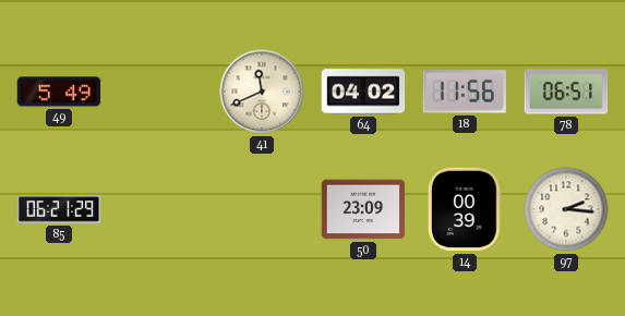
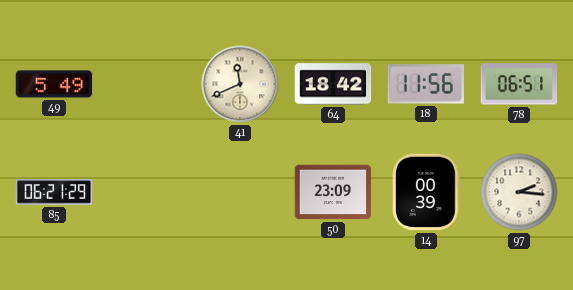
64: 04:02 -> 18:42
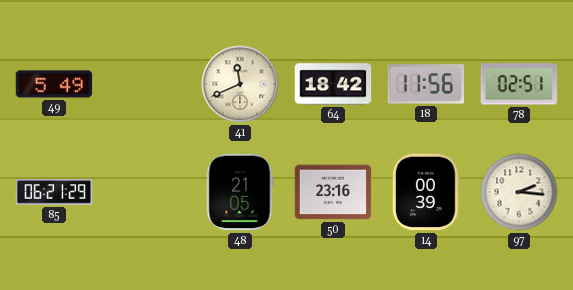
78: 06:51 -> 02:51
48: none -> 21:05
50: 23:09 -> 23:16
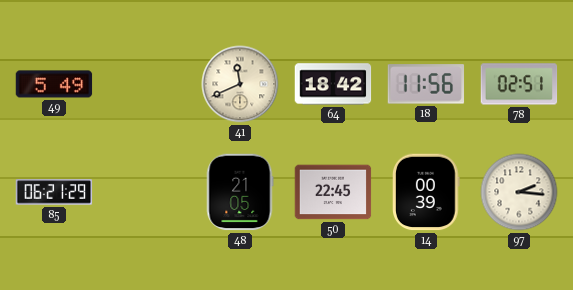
50: 23:16 -> 22:45
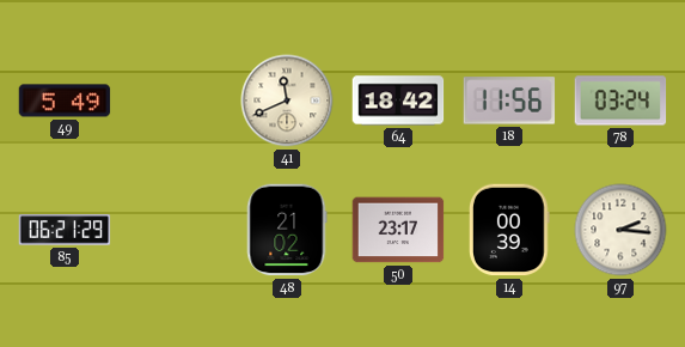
78: 02:51 -> 03:24
48: 21:05 -> 21:02
50: 22:45 -> 23:17
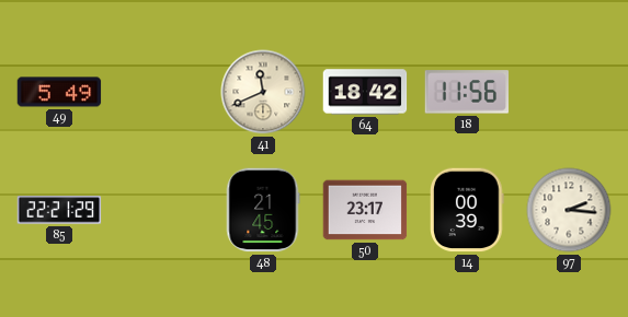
78: 03:24 -> none
85: 06:21 -> 22:21
48: 21:02 -> 21:45
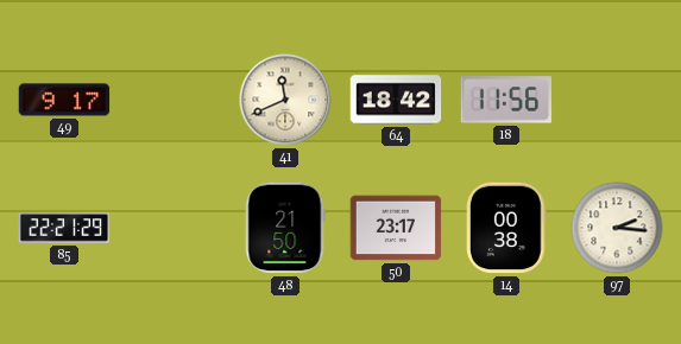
49: 5:49 -> 9:17
48: 21:45 -> 21:50
14: 00:39 -> 00:38
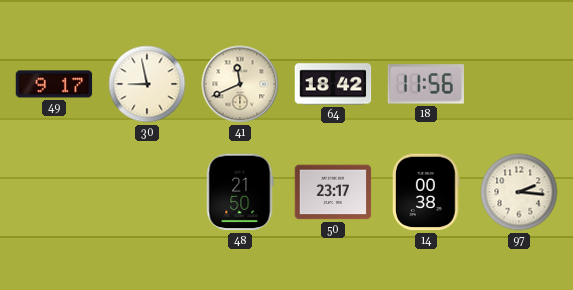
30: none -> 8:58
85: 22:21 -> none
